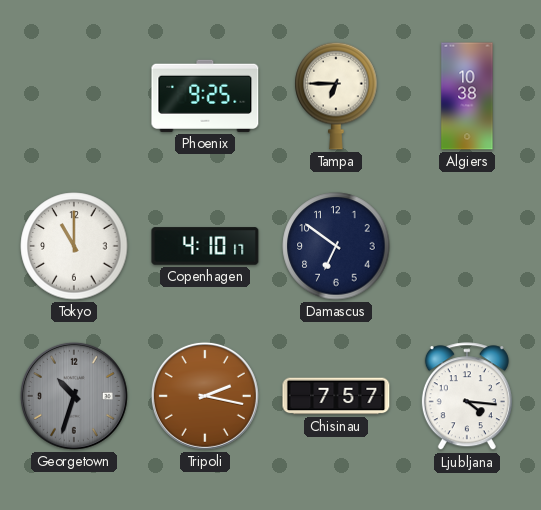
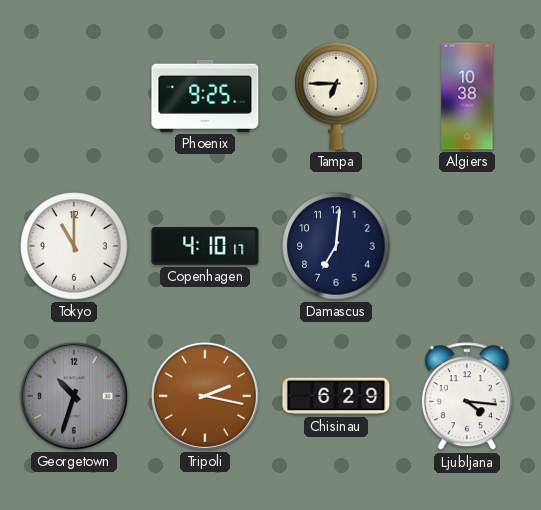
Damascus: 6:51 -> 7:01
Chisinau: 7:57 -> 6:29
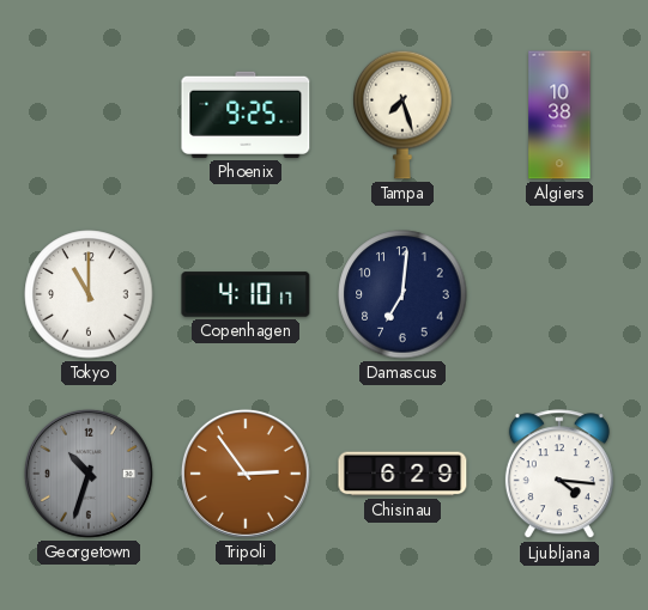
Tampa: 6:45 -> 7:27
Tripoli: 2:17 -> 2:54
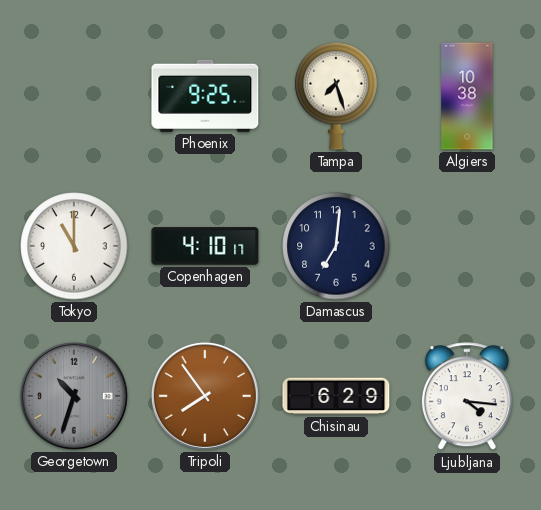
Tripoli: 2:54 -> 7:54
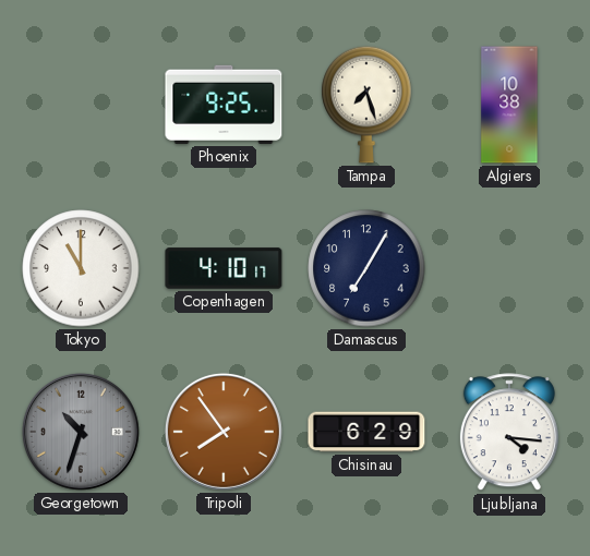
Damascus: 7:01 -> 7:05
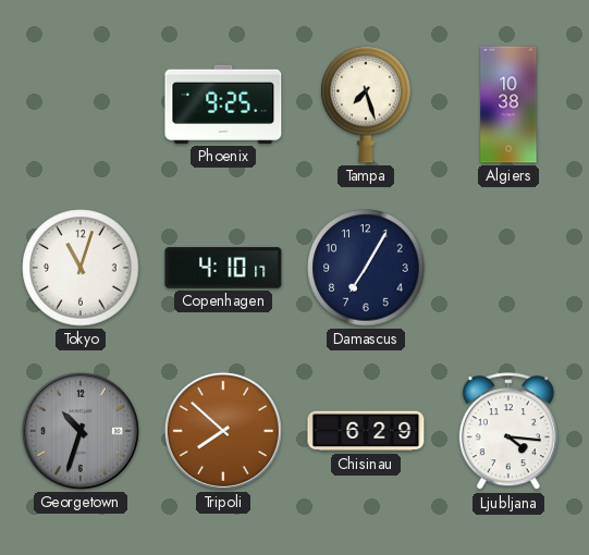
Tokyo: 11:00 -> 11:03
Tripoli: 7:54 -> 7:52
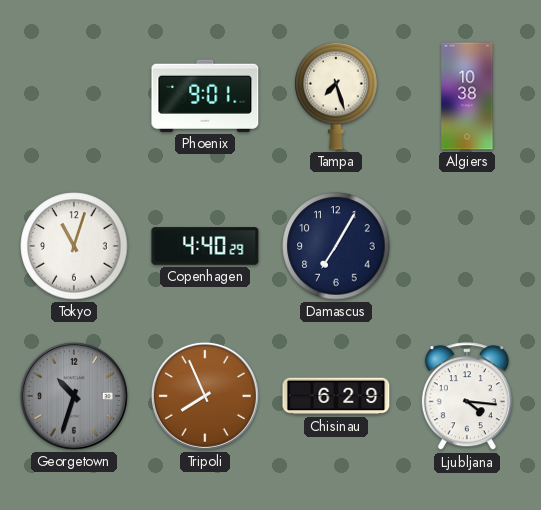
Phoenix: 9:25 -> 9:01
Copenhagen: 4:10 -> 4:40
Tripoli: 7:52 -> 7:56
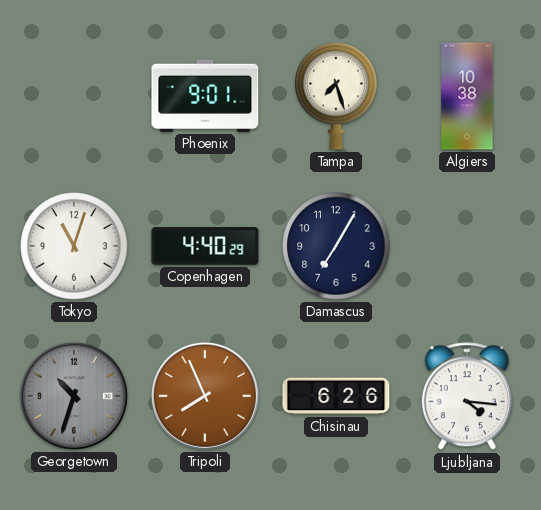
Chisinau: 6:29 -> 6:26
